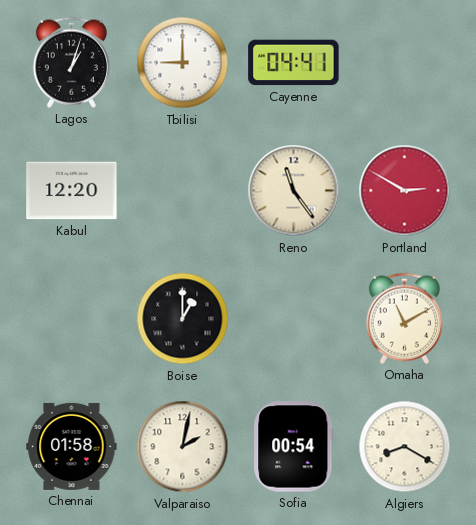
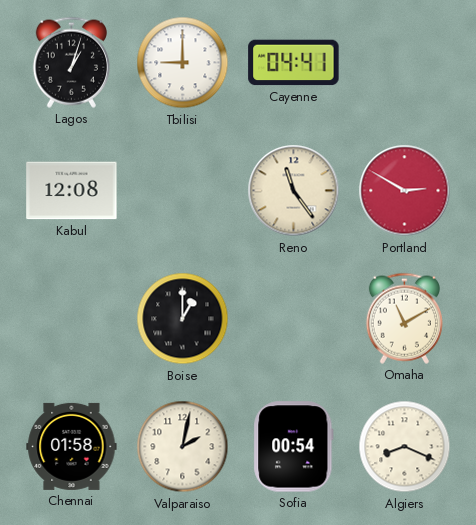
Kabul: 12:20 -> 12:08
Algiers: 8:20 -> 8:19
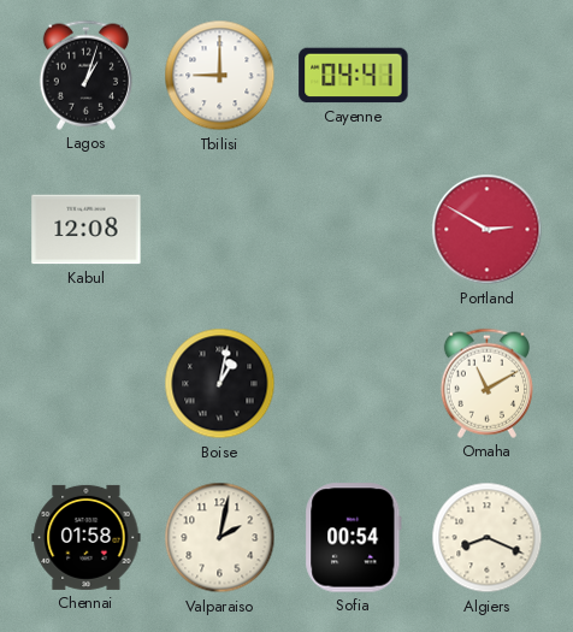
Reno: 11:24 -> none
Boise: 1:00 -> 1:02
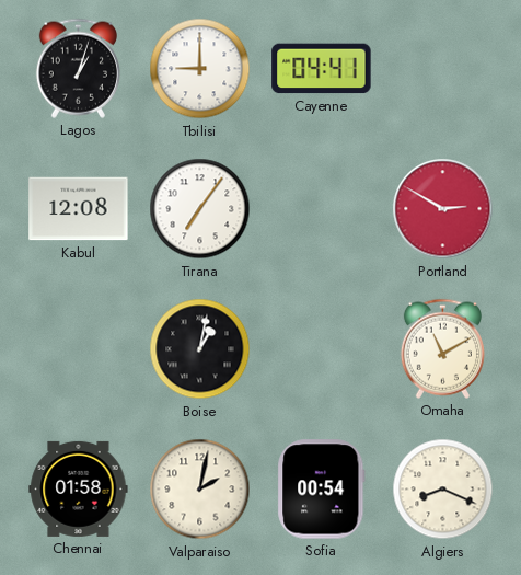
Tirana: none -> 7:06
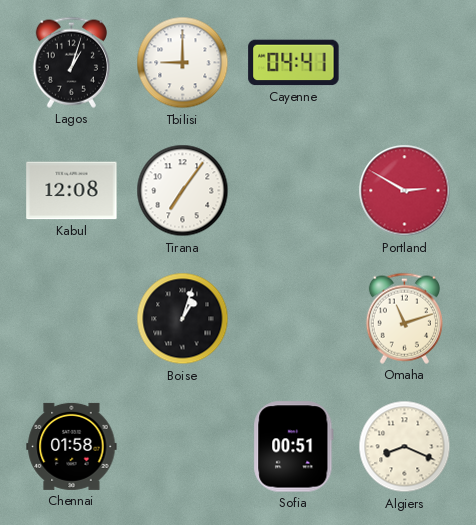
Boise: 1:02 -> 1:03
Omaha: 11:10 -> 11:12
Valparaiso: 2:02 -> none
Sofia: 00:54 -> 00:51
